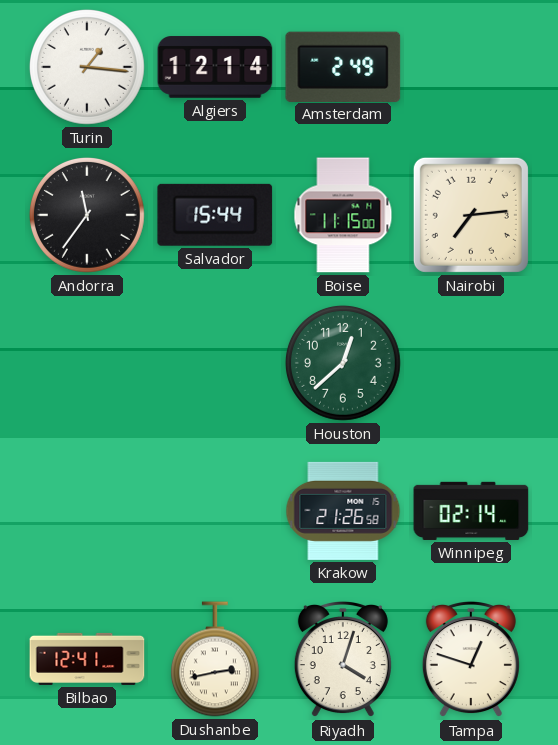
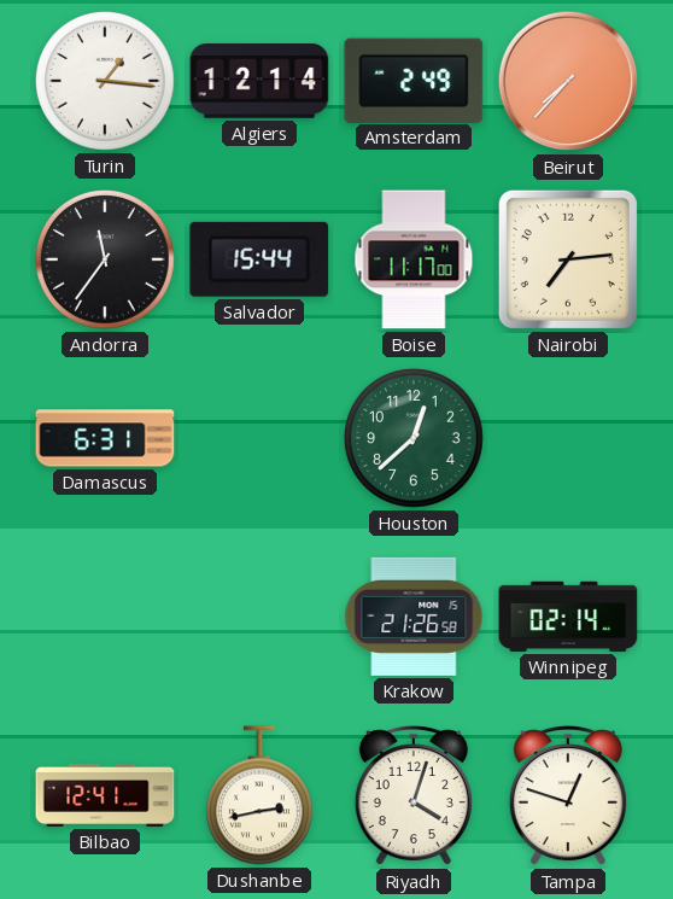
Beirut: none -> 7:37
Boise: 11:15 -> 11:17
Damascus: none -> 6:31
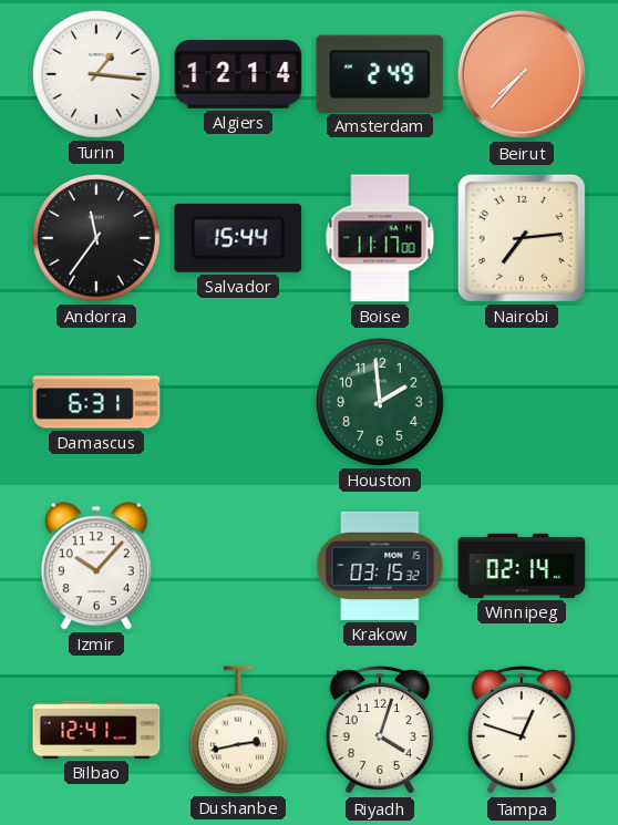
Houston: 12:38 -> 1:59
Izmir: none -> 10:07
Krakow: 21:26 -> 03:15
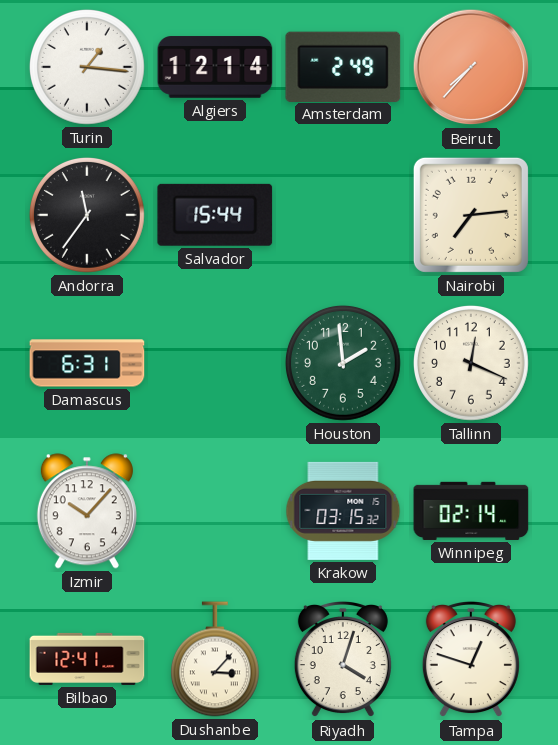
Boise: 11:17 -> none
Tallinn: none -> 12:19
Dushanbe: 2:43 -> 3:07
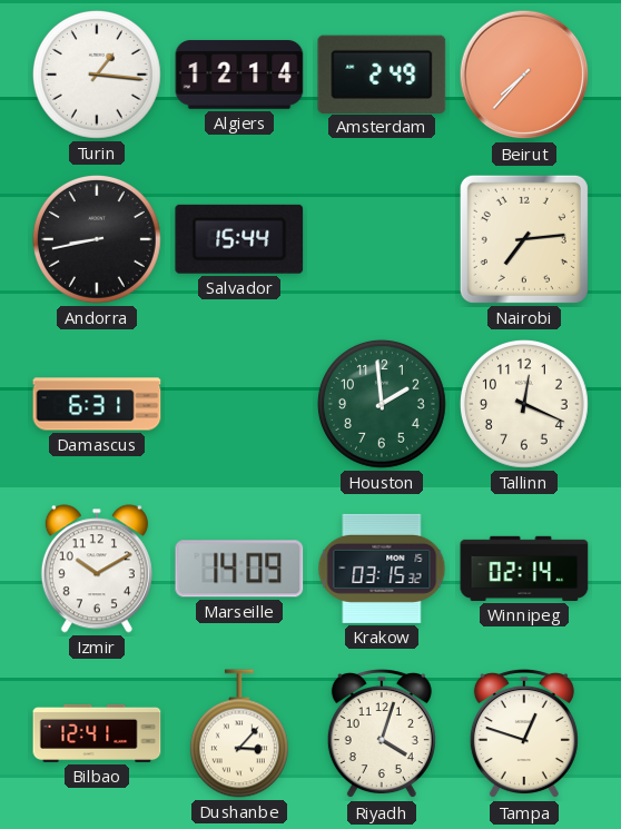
Andorra: 11:36 -> 8:43
Izmir: 10:07 -> 10:10
Marseille: none -> 14:09
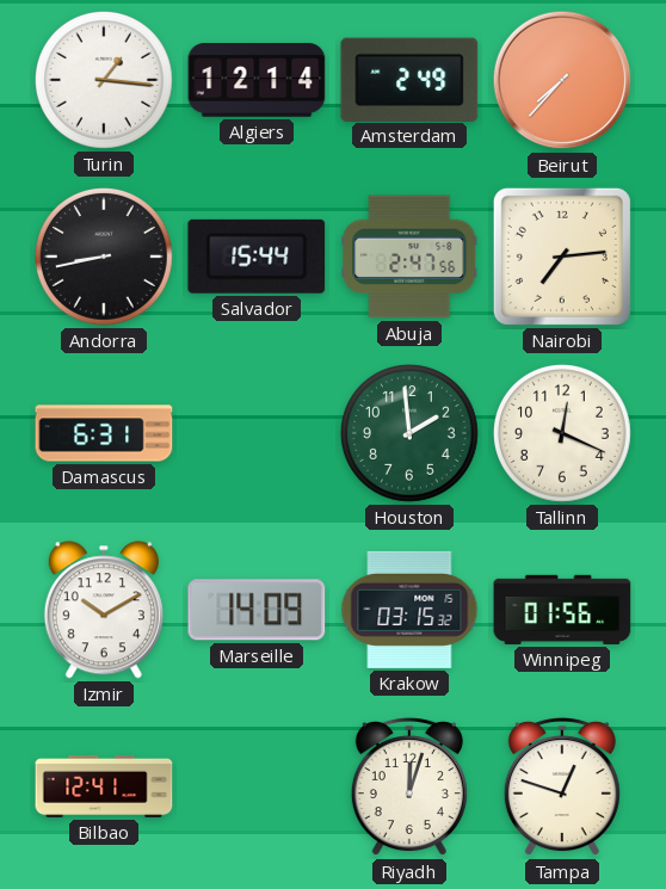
Abuja: none -> 2:47
Winnipeg: 02:14 -> 01:56
Dushanbe: 3:07 -> none
Riyadh: 4:03 -> 12:03
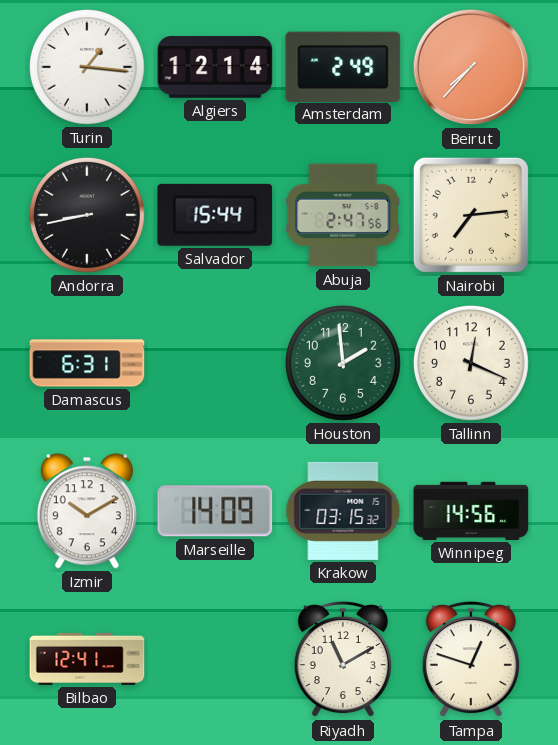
Winnipeg: 01:56 -> 14:56
Riyadh: 12:03 -> 11:10
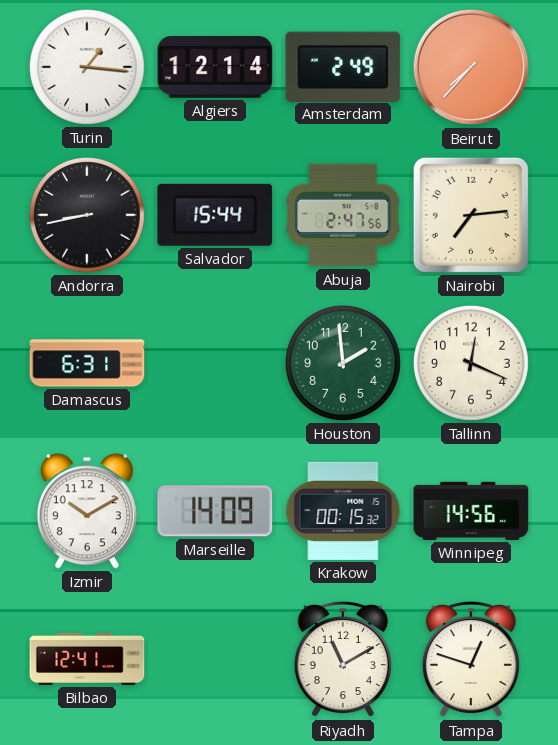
Krakow: 03:15 -> 00:15
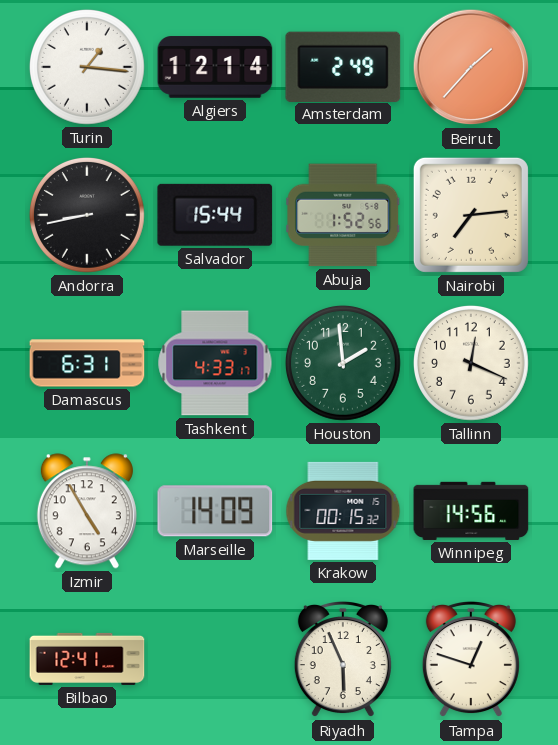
Beirut: 7:37 -> 1:37
Abuja: 2:47 -> 1:52
Tashkent: none -> 4:33
Izmir: 10:10 -> 4:55
Riyadh: 11:10 -> 5:56
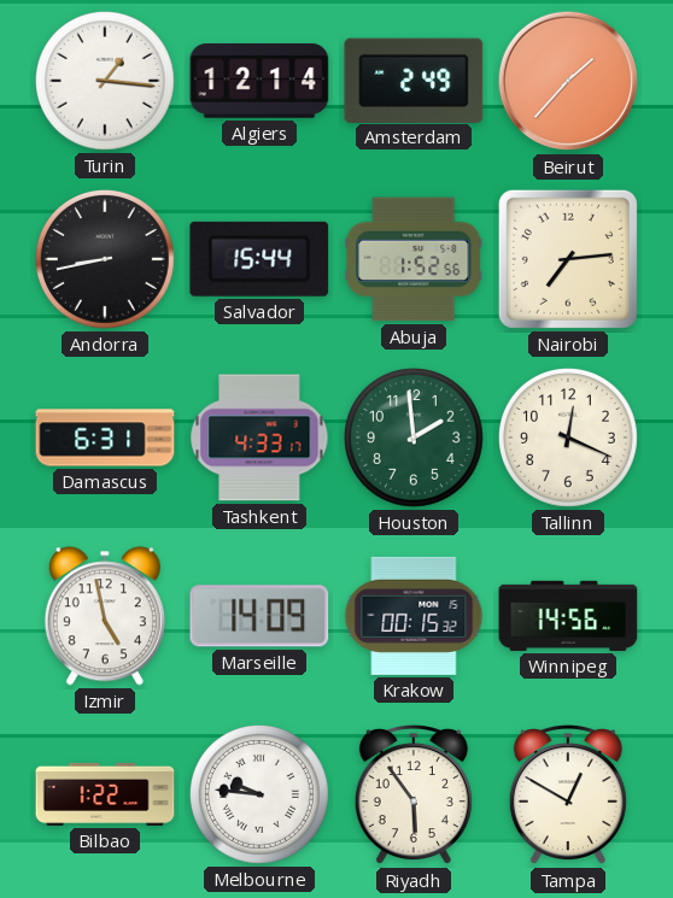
Izmir: 4:55 -> 4:58
Bilbao: 12:41 -> 1:22
Melbourne: none -> 9:46
Riyadh: 5:56 -> 5:54
Tampa: 12:48 -> 12:50
